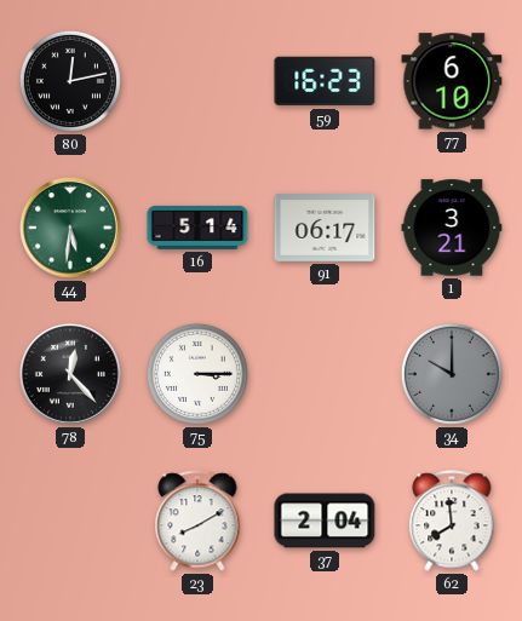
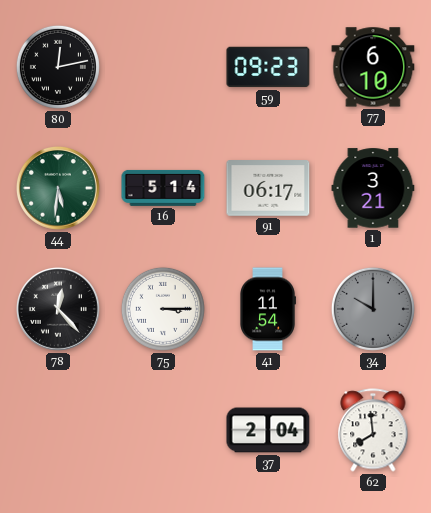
59: 16:23 -> 09:23
41: none -> 11:54
23: 8:10 -> none
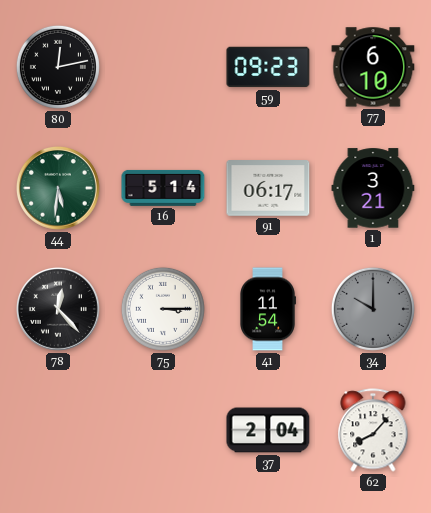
62: 7:59 -> 8:07
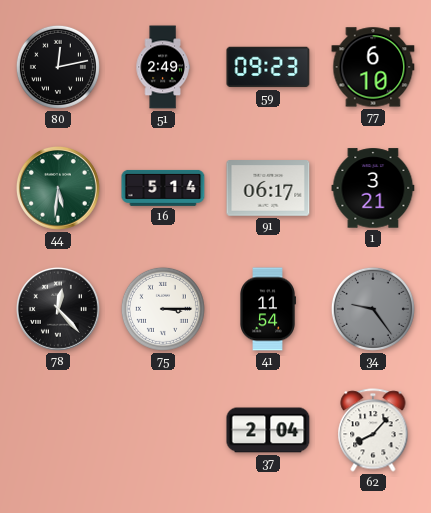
51: none -> 2:49
34: 10:00 -> 9:24
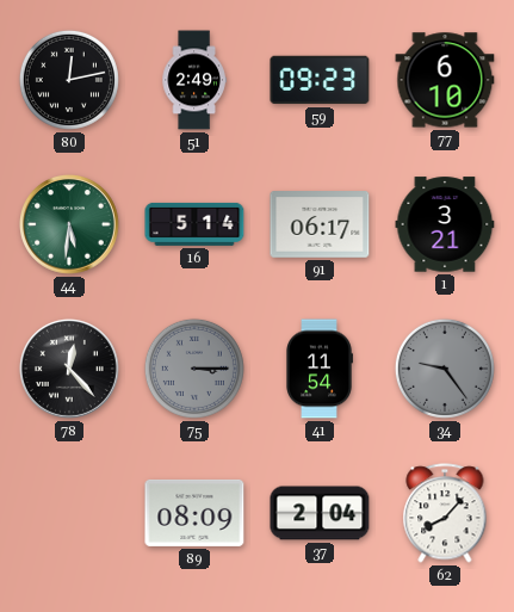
75 dial: white -> grey
89: none -> 08:09
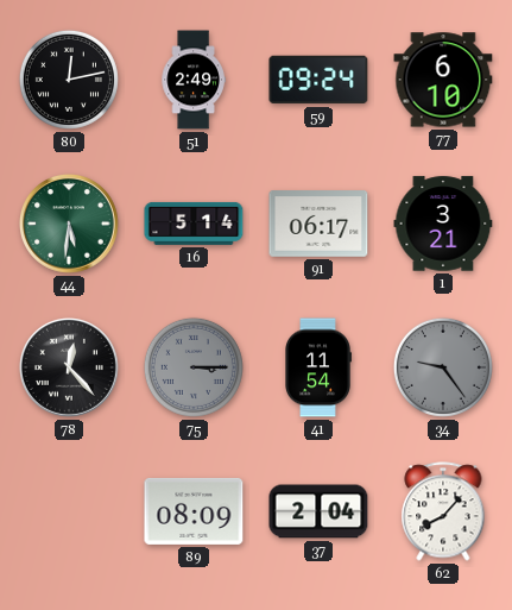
59: 09:23 -> 09:24
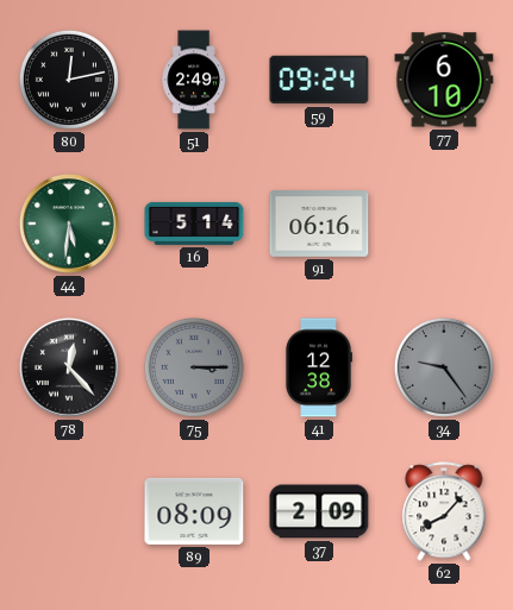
91: 06:17 -> 06:16
1: 3:21 -> none
41: 11:54 -> 12:38
37: 2:04 -> 2:09
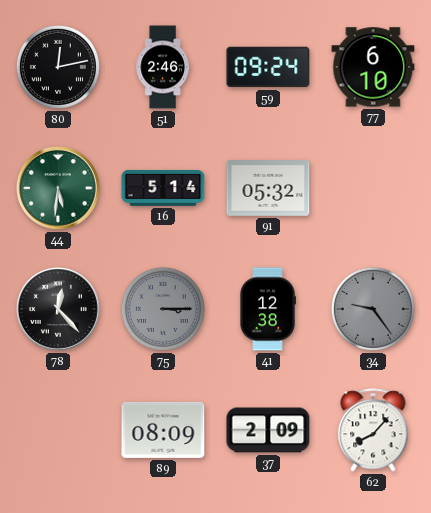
51: 2:49 -> 2:46
91: 06:16 -> 05:32
